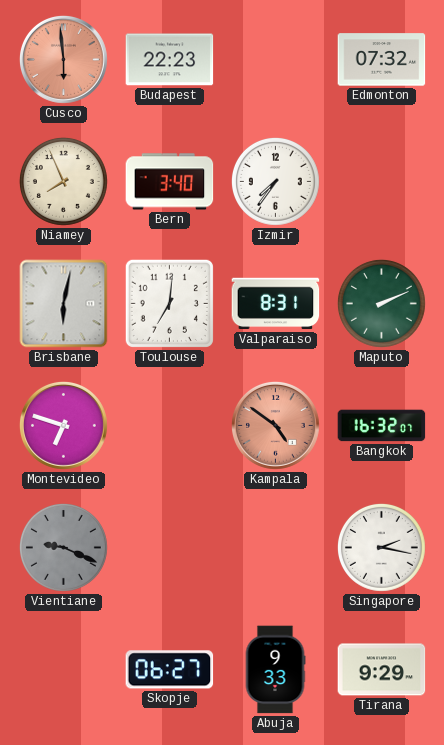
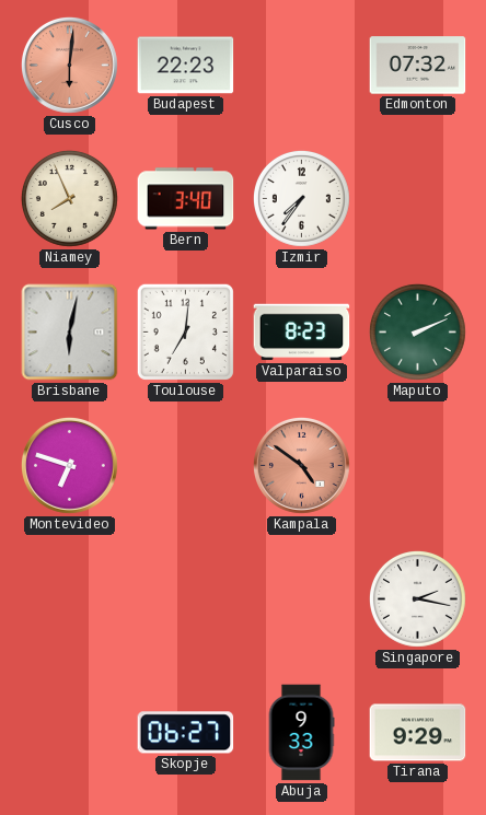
Cusco: 5:59 -> 6:01
Valparaiso: 8:31 -> 8:23
Bangkok: 16:32 -> none
Vientiane: 9:19 -> none
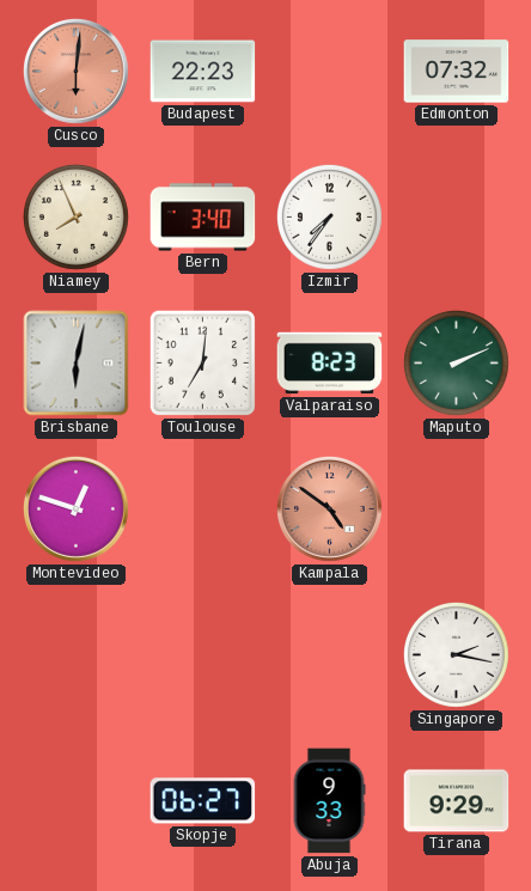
Montevideo: 6:48 -> 12:48
